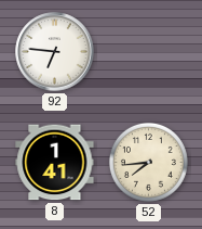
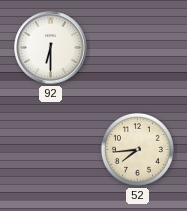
92: 6:46 -> 6:30
8: 1:41 -> none
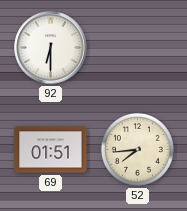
69: none -> 01:51
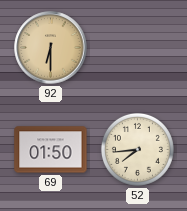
92 dial: white -> champagne
69: 01:51 -> 01:50
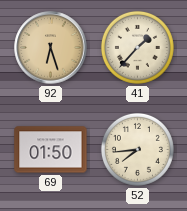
92: 6:30 -> 6:27
41: none -> 1:37
